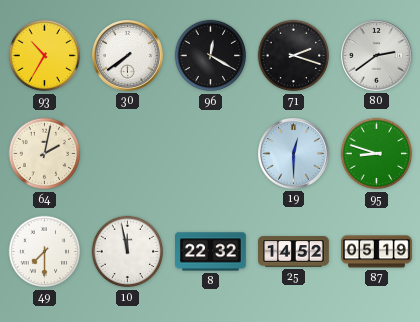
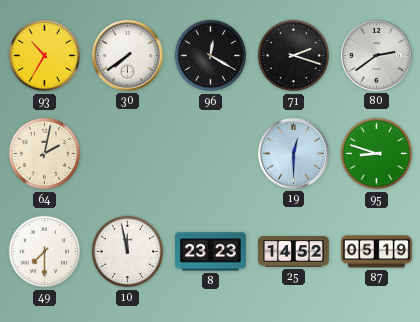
8: 22:32 -> 23:23
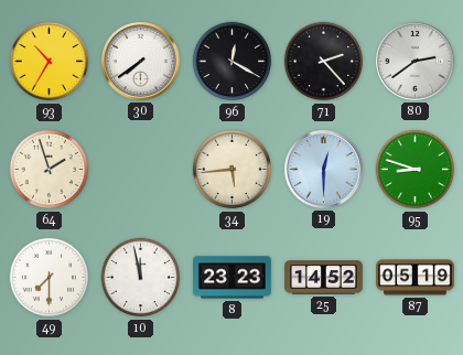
71: 2:18 -> 2:23
64: 2:02 -> 1:57
34: none -> 5:44
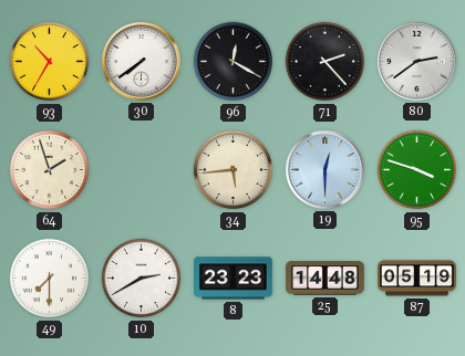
95: 8:48 -> 3:48
10: 11:58 -> 2:40
25: 14:52 -> 14:48
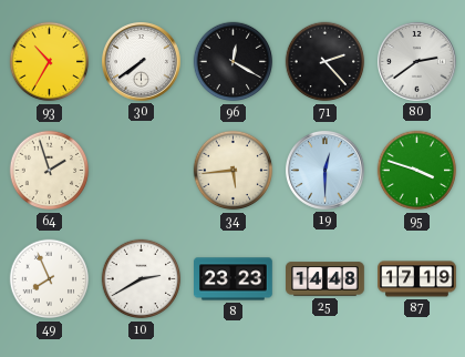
49: 7:30 -> 7:56
87: 05:19 -> 17:19
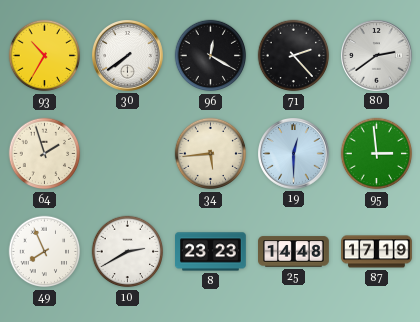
95: 3:48 -> 2:59
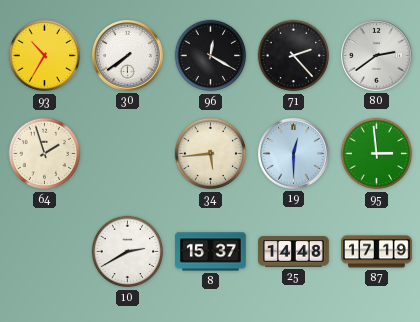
49: 7:56 -> none
8: 23:23 -> 15:37
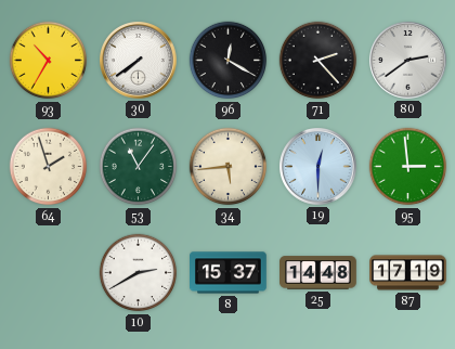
53: none -> 11:06
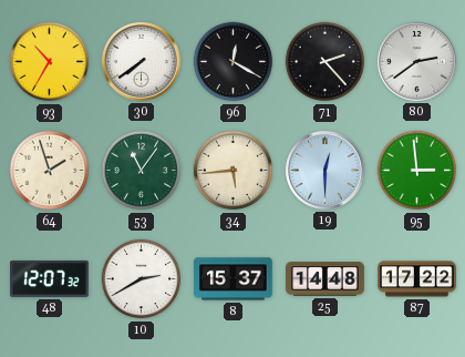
48: none -> 12:07
87: 17:19 -> 17:22
